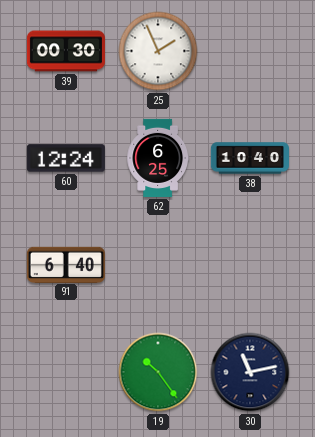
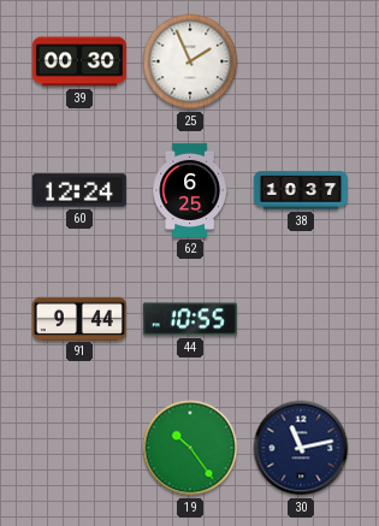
38: 10:40 -> 10:37
91: 6:40 -> 9:44
44: none -> 10:55
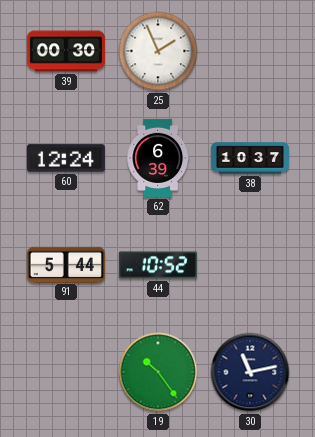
62: 6:25 -> 6:39
91: 9:44 -> 5:44
44: 10:55 -> 10:52
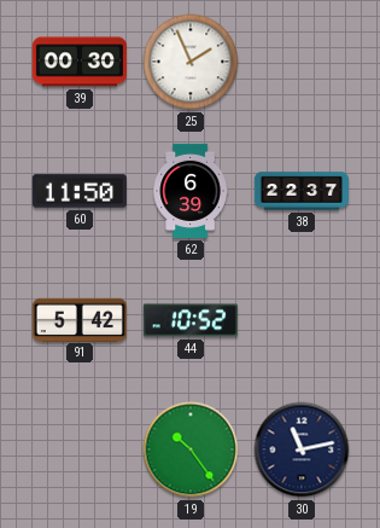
60: 12:24 -> 11:50
38: 10:37 -> 22:37
91: 5:44 -> 5:42
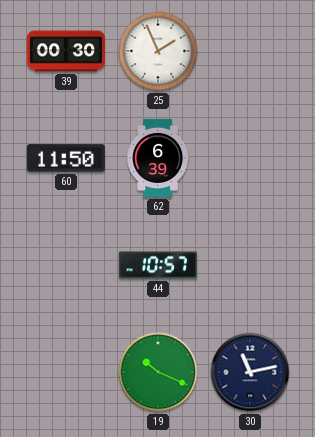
38: 22:37 -> none
91: 5:42 -> none
44: 10:52 -> 10:57
19: 10:24 -> 10:19
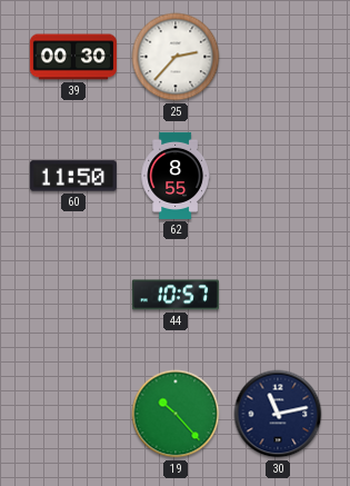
25: 1:56 -> 2:37
62: 6:39 -> 8:55
19: 10:19 -> 10:23
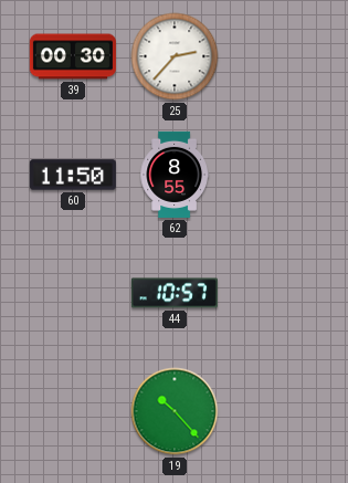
30: 11:13 -> none
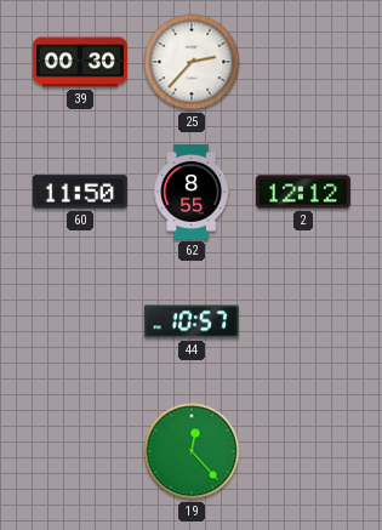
2: none -> 12:12
19: 10:23 -> 12:23
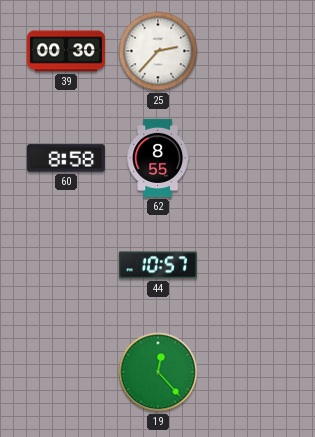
60: 11:50 -> 8:58
2: 12:12 -> none
